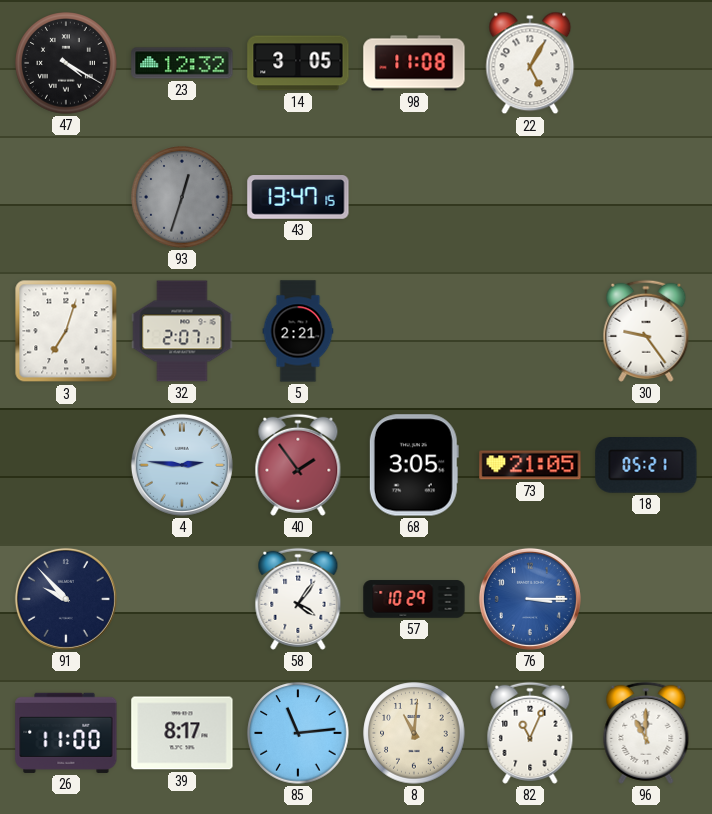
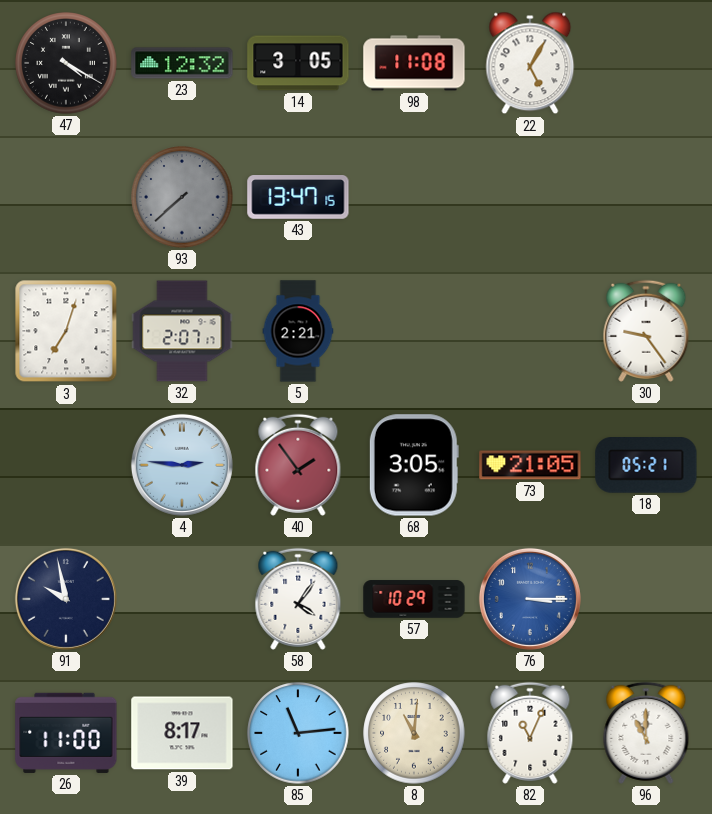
93: 12:33 -> 7:38
91: 9:53 -> 9:58
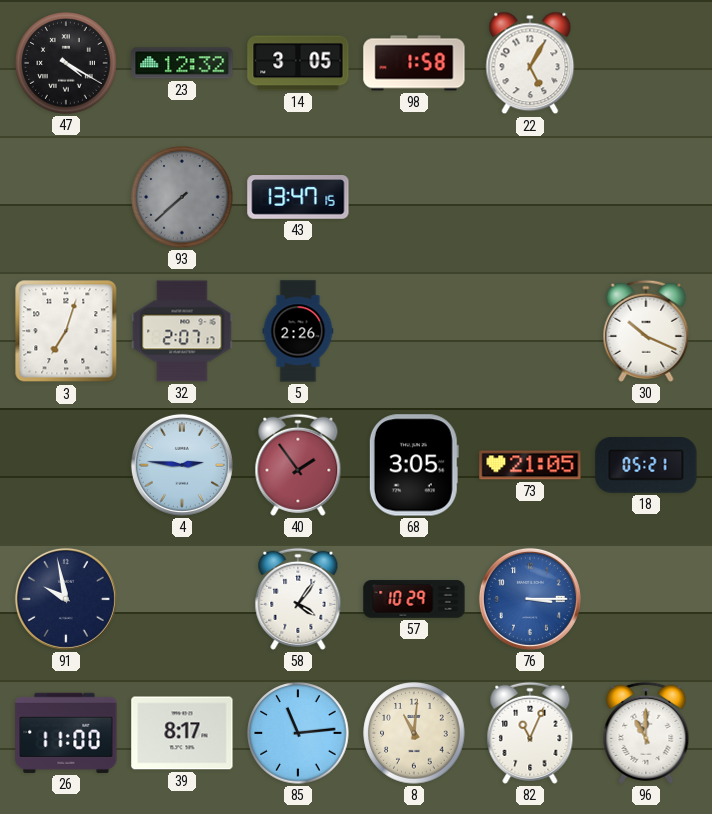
98: 11:08 -> 1:58
5: 2:21 -> 2:26
30: 9:24 -> 10:19
